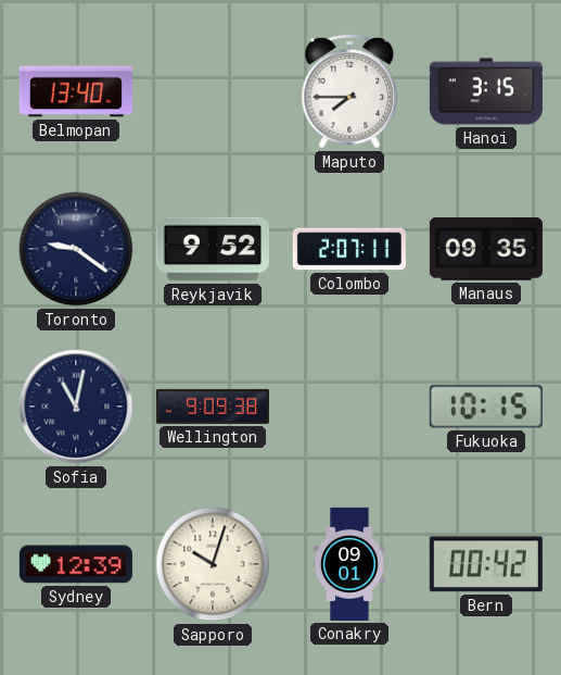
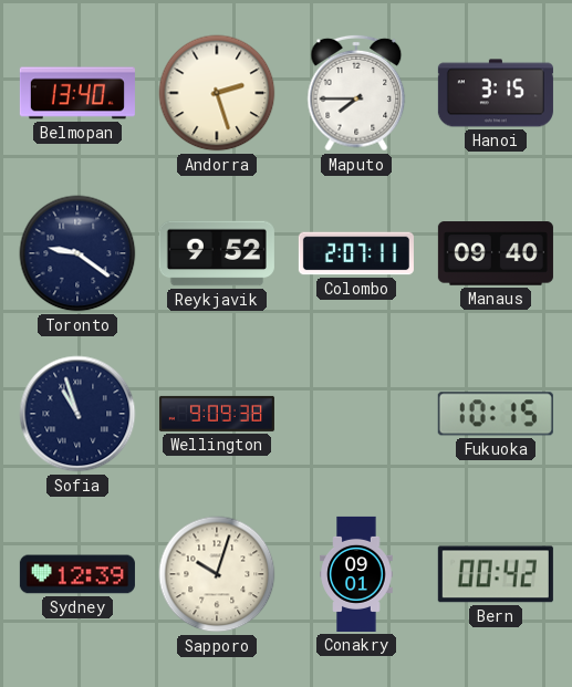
Andorra: none -> 2:27
Manaus: 09:35 -> 09:40
Sofia: 11:02 -> 10:57
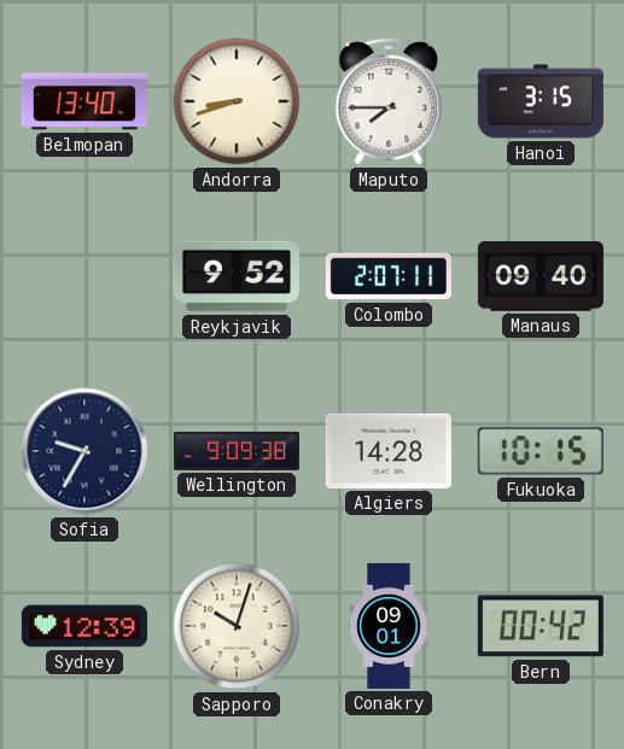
Andorra: 2:27 -> 8:42
Toronto: 9:21 -> none
Sofia: 10:57 -> 9:35
Algiers: none -> 14:28
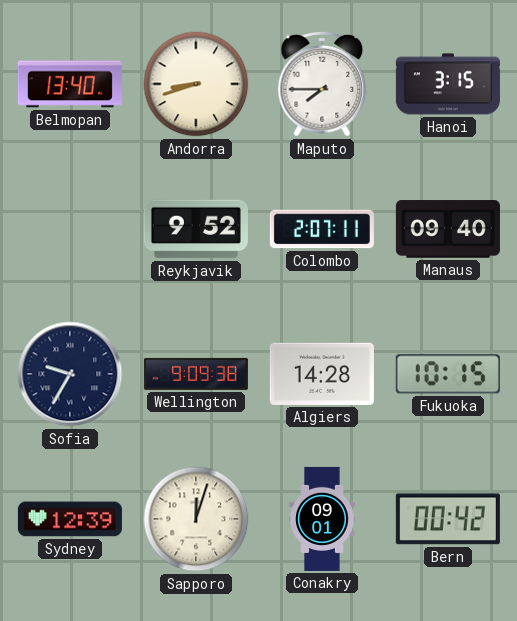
Sapporo: 10:03 -> 12:03
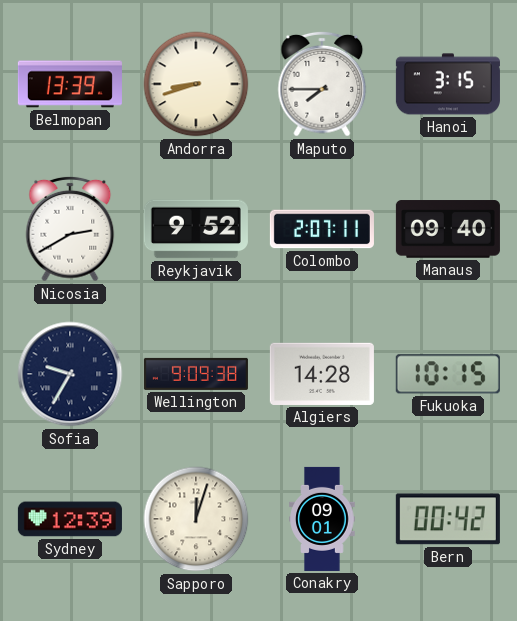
Belmopan: 13:40 -> 13:39
Nicosia: none -> 2:40
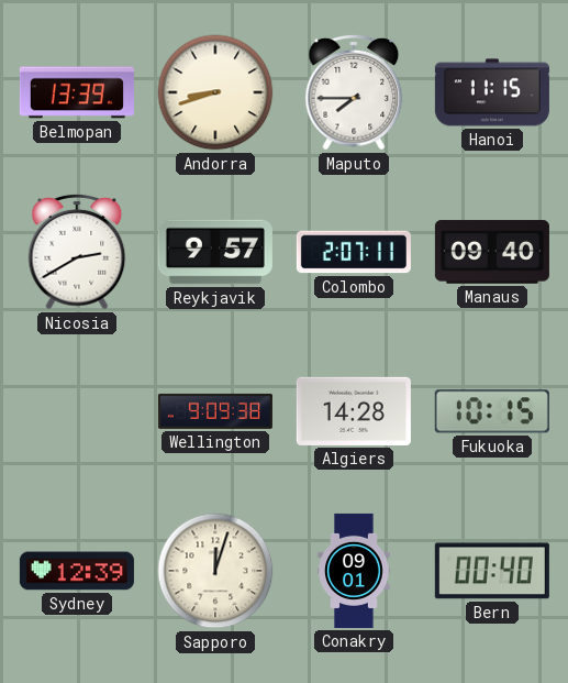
Hanoi: 3:15 -> 11:15
Reykjavik: 9:52 -> 9:57
Sofia: 9:35 -> none
Bern: 00:42 -> 00:40
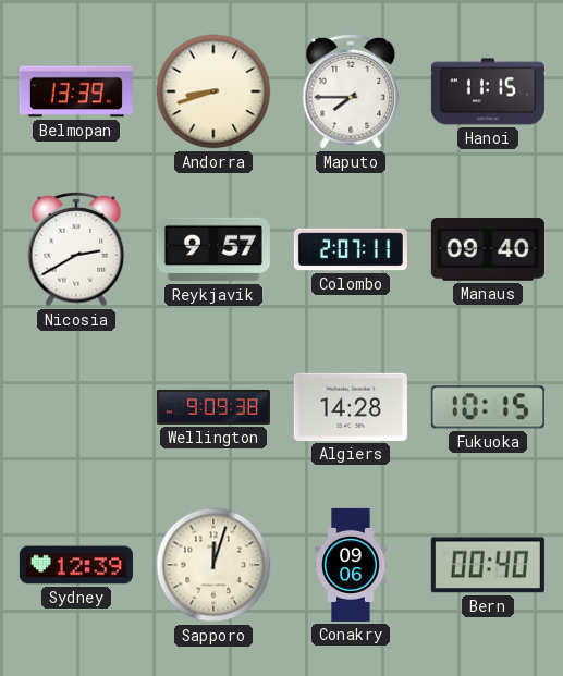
Conakry: 09:01 -> 09:06
